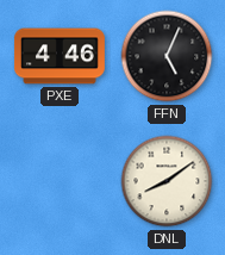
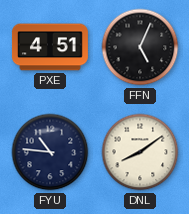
PXE: 4:46 -> 4:51
FYU: none -> 10:46
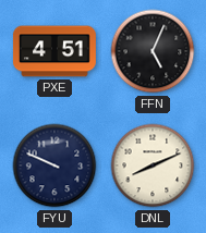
FYU: 10:46 -> 9:49
DNL: 8:09 -> 8:11
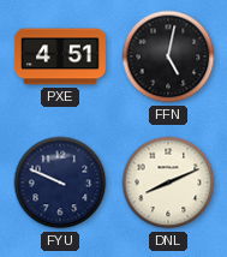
FFN: 5:04 -> 5:02
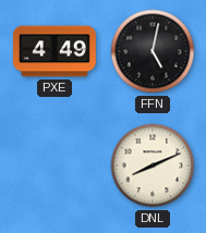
PXE: 4:51 -> 4:49
FYU: 9:49 -> none
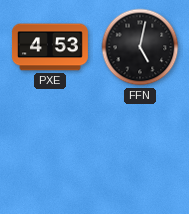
PXE: 4:49 -> 4:53
DNL: 8:11 -> none
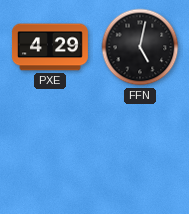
PXE: 4:53 -> 4:29
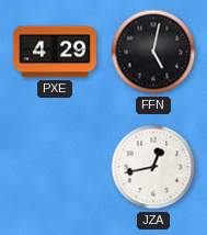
JZA: none -> 12:43
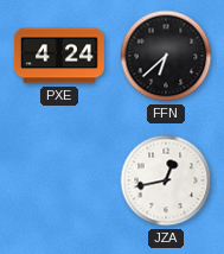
PXE: 4:29 -> 4:24
FFN: 5:02 -> 6:38
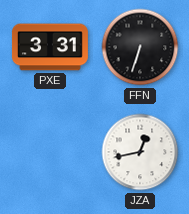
PXE: 4:24 -> 3:31
FFN: 6:38 -> 6:33
